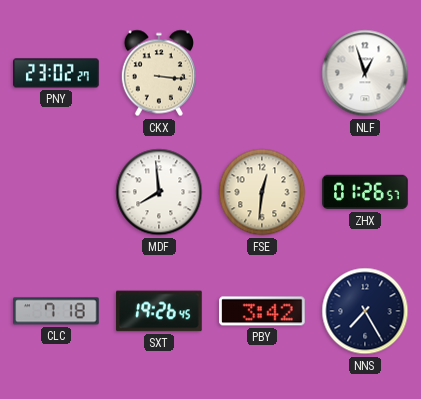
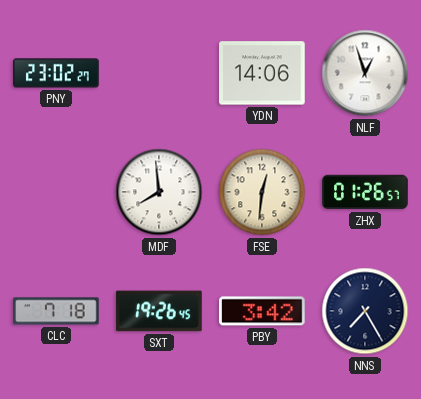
CKX: 3:16 -> none
YDN: none -> 14:06
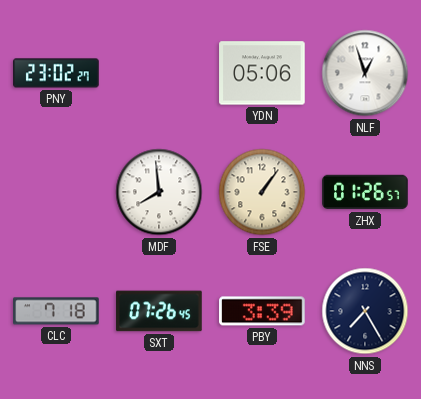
YDN: 14:06 -> 05:06
FSE: 12:31 -> 1:06
SXT: 19:26 -> 07:26
PBY: 3:42 -> 3:39
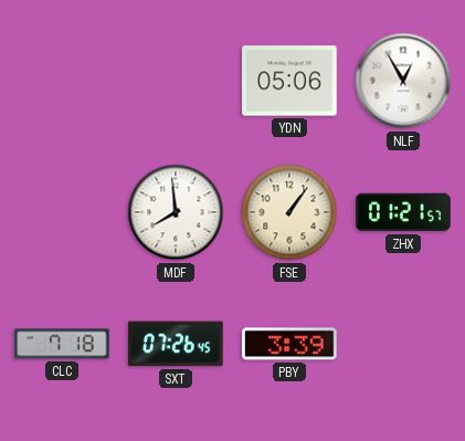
PNY: 23:02 -> none
NLF: 12:57 -> 12:55
ZHX: 01:26 -> 01:21
NNS: 7:25 -> none
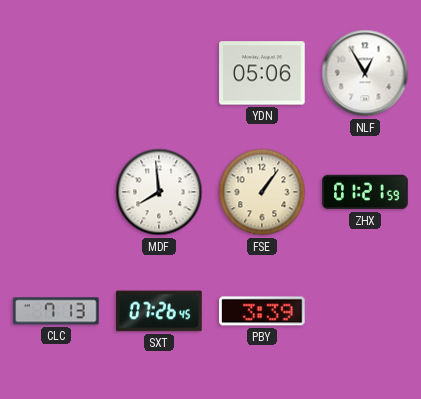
ZHX: 01:21:57 -> 01:21:59
CLC: 7:18 -> 7:13
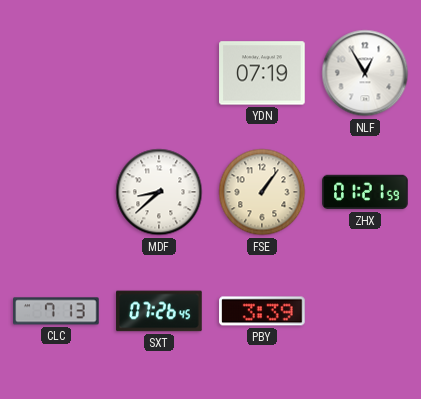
YDN: 05:06 -> 07:19
MDF: 7:59 -> 8:38
